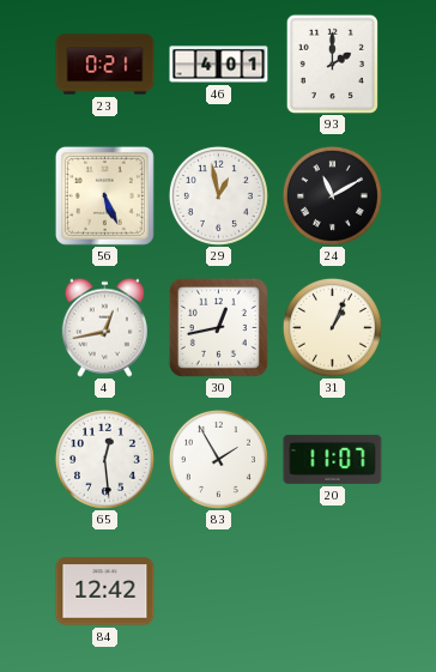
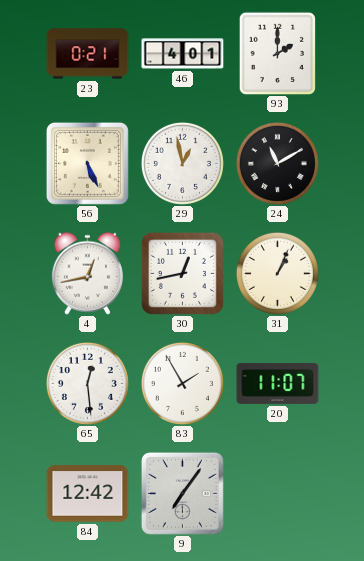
9: none -> 7:06
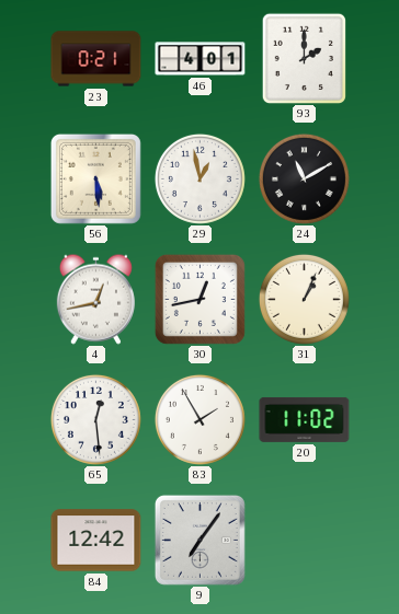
56: 5:26 -> 5:29
20: 11:07 -> 11:02
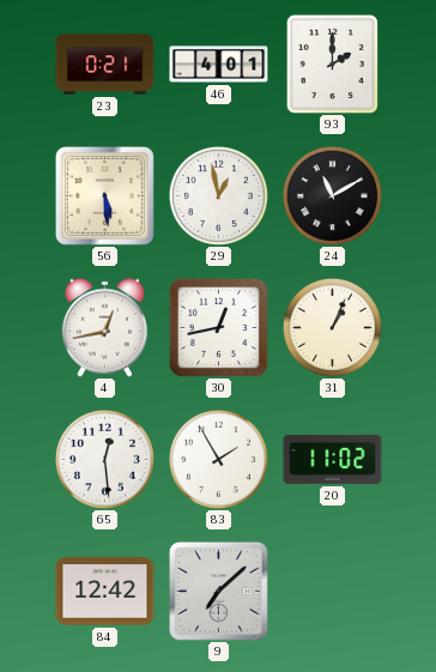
9: 7:06 -> 7:08
